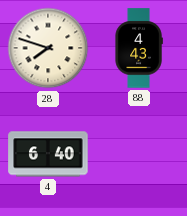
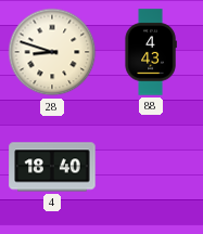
28: 7:48 -> 8:48
4: 6:40 -> 18:40
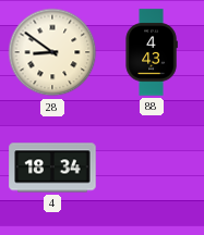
28: 8:48 -> 8:51
4: 18:40 -> 18:34
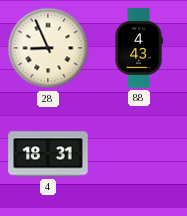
28: 8:51 -> 8:56
4: 18:34 -> 18:31
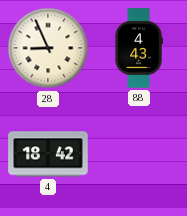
4: 18:31 -> 18:42
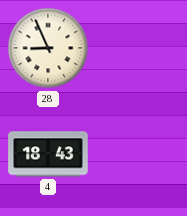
88: 4:43 -> none
4: 18:42 -> 18:43
